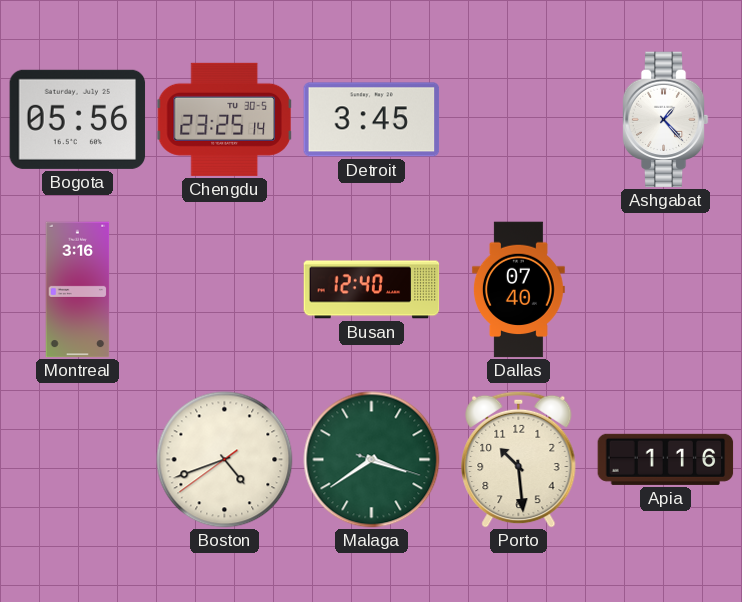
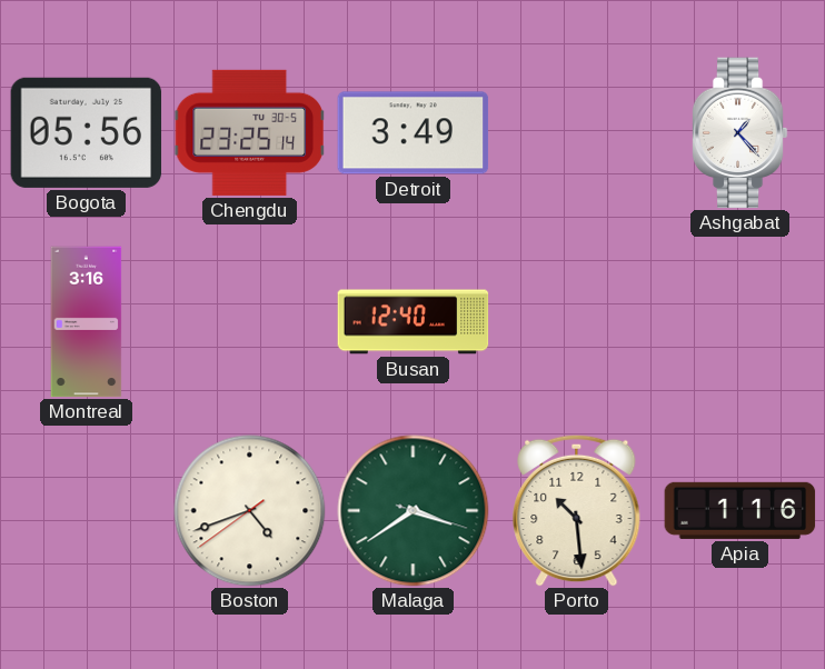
Detroit: 3:45 -> 3:49
Dallas: 07:40 -> none
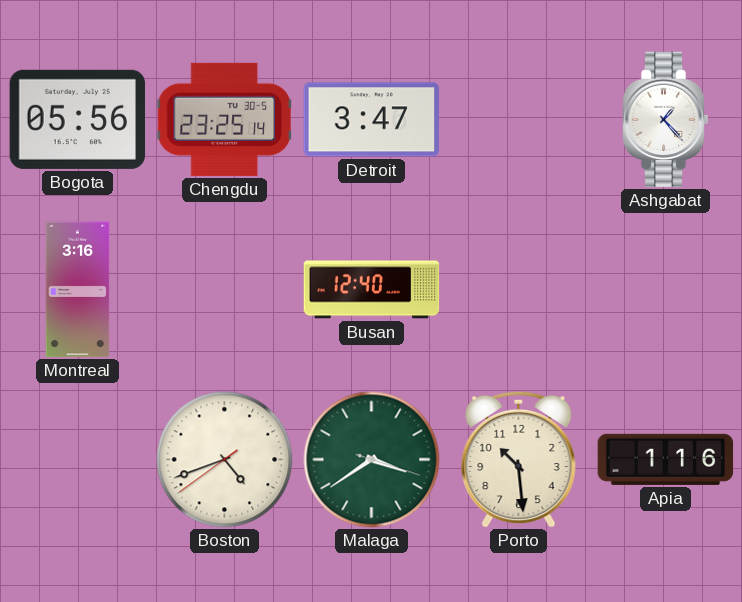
Detroit: 3:49 -> 3:47
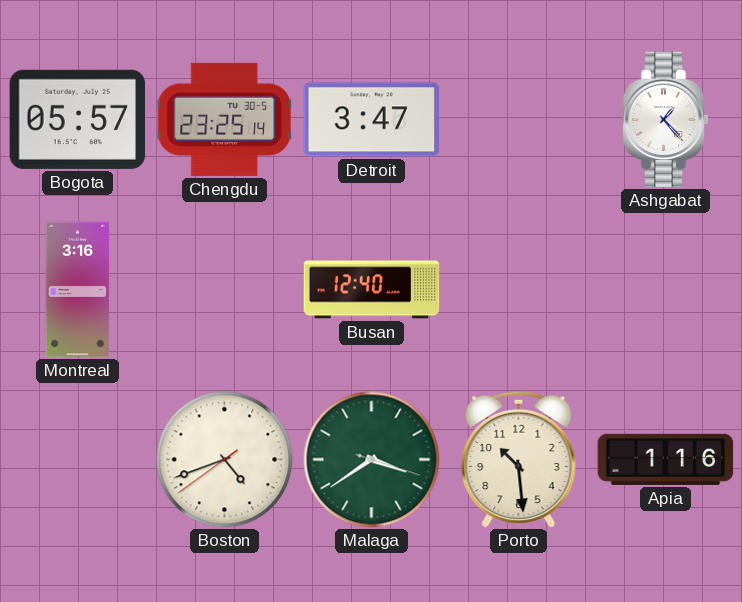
Bogota: 05:56 -> 05:57
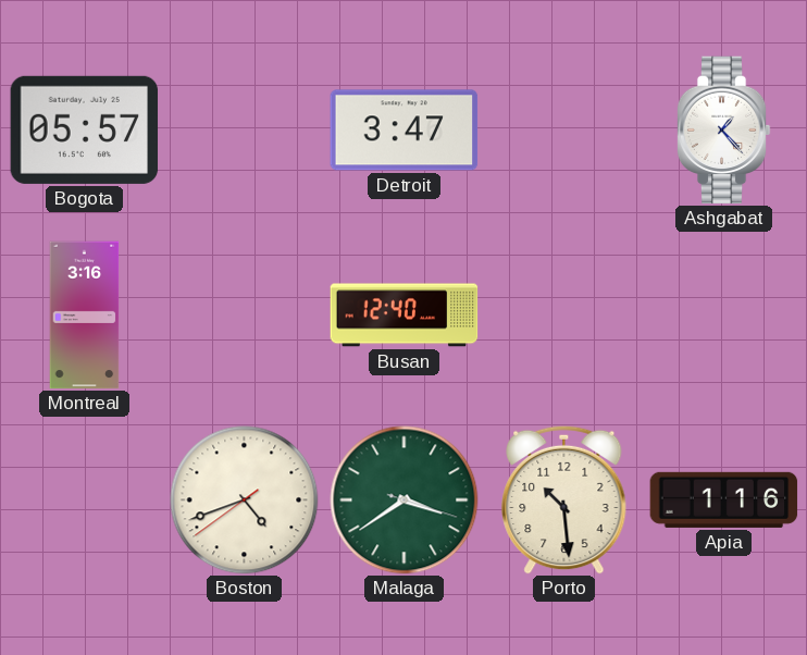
Chengdu: 23:25 -> none
